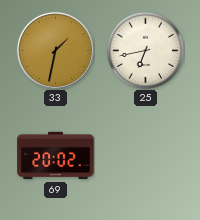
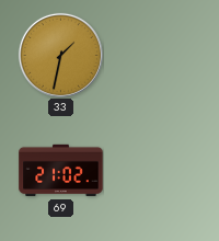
25: 6:43 -> none
69: 20:02 -> 21:02
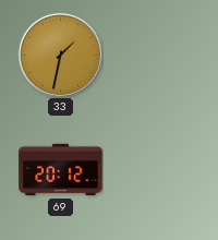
69: 21:02 -> 20:12
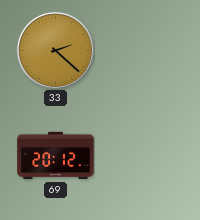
33: 1:32 -> 2:22
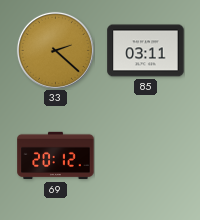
85: none -> 03:11
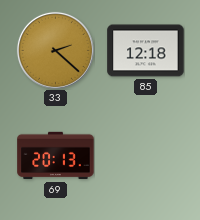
85: 03:11 -> 12:18
69: 20:12 -> 20:13
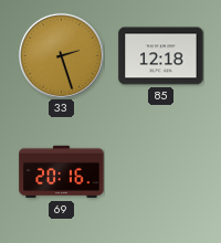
33: 2:22 -> 2:27
69: 20:13 -> 20:16
